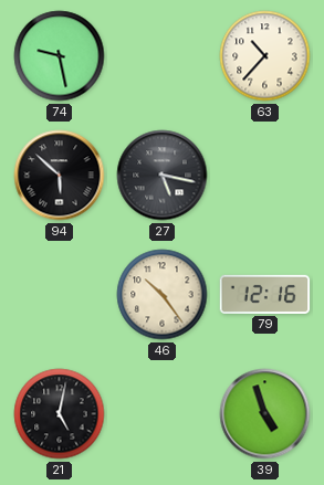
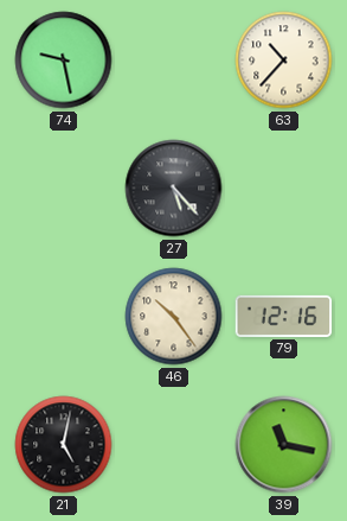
94: 5:52 -> none
27: 5:17 -> 5:23
39: 4:57 -> 11:17
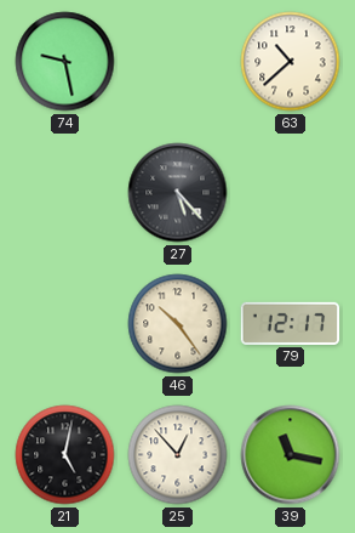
63: 10:37 -> 10:38
79: 12:16 -> 12:17
25: none -> 12:53
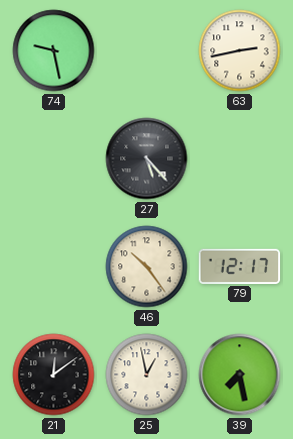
63: 10:38 -> 2:43
21: 5:02 -> 12:09
25: 12:53 -> 12:58
39: 11:17 -> 7:28
